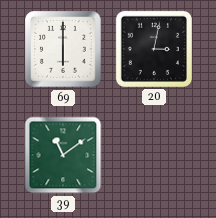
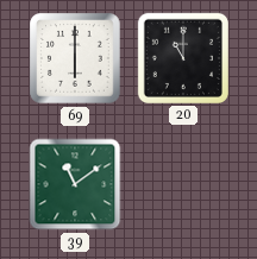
20: 3:02 -> 11:00
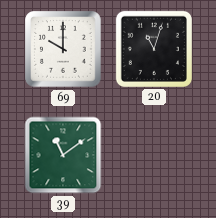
69: 6:00 -> 10:00
20: 11:00 -> 11:03
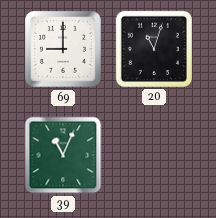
69: 10:00 -> 9:00
39: 11:09 -> 11:04
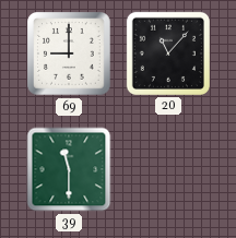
20: 11:03 -> 11:07
39: 11:04 -> 11:30
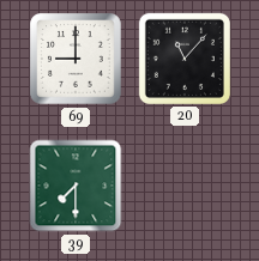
39: 11:30 -> 7:30
